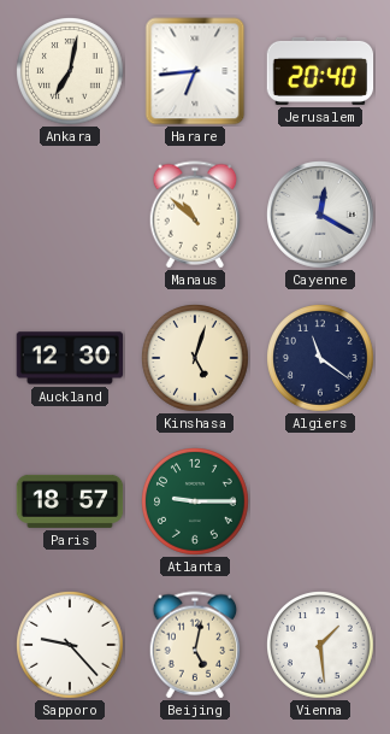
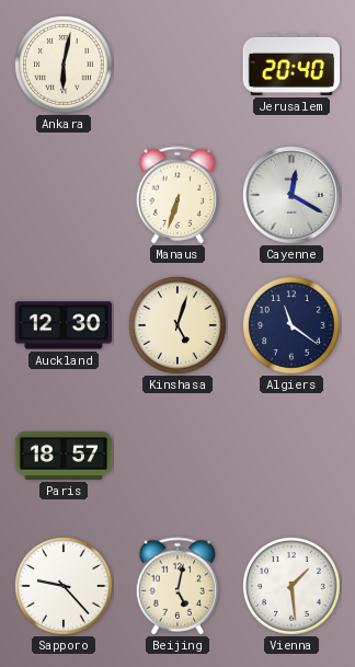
Ankara: 7:02 -> 6:02
Harare: 6:44 -> none
Manaus: 10:52 -> 6:33
Atlanta: 9:15 -> none
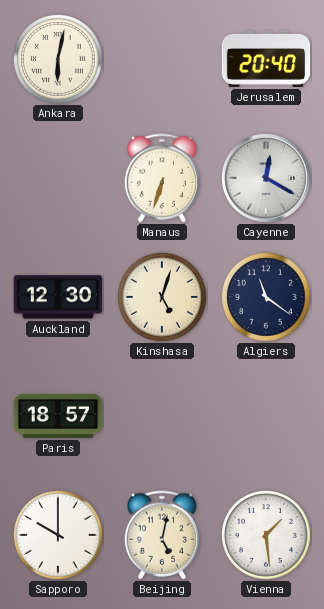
Sapporo: 9:23 -> 10:00
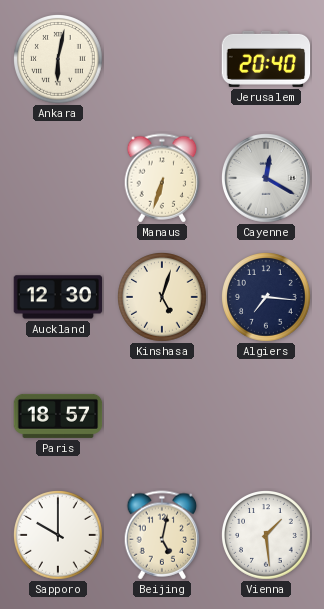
Algiers: 11:21 -> 7:16
